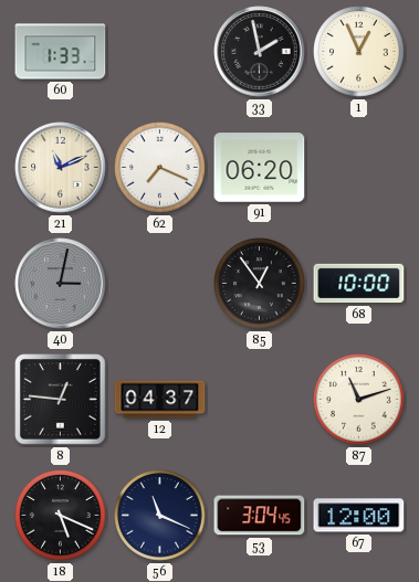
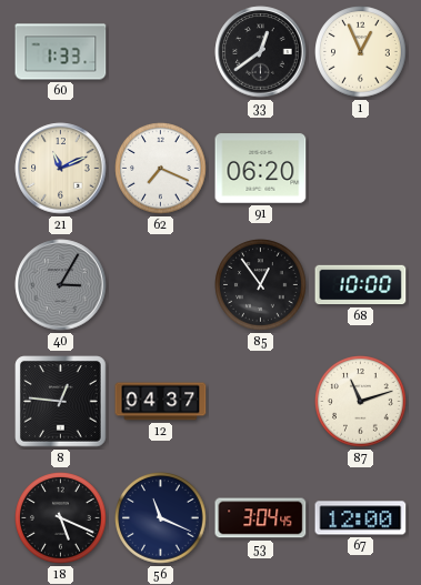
33: 1:58 -> 12:39
40: 3:02 -> 3:05
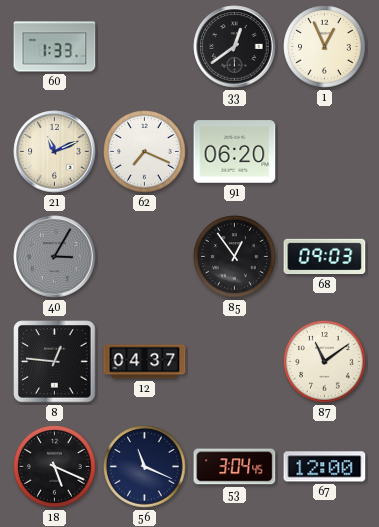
68: 10:00 -> 09:03
87: 11:12 -> 11:09
